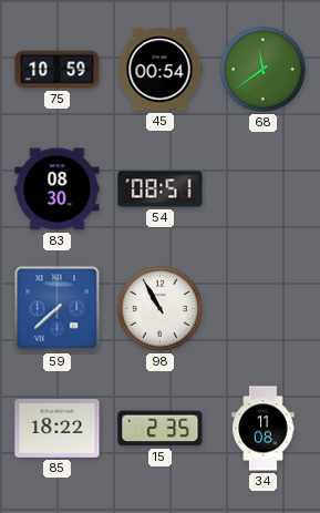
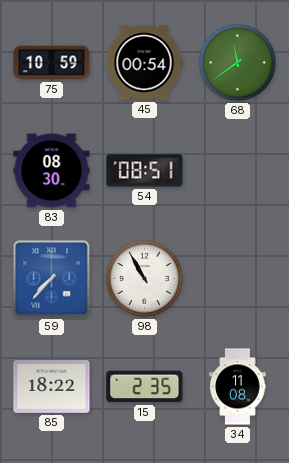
59: 7:38 -> 7:37
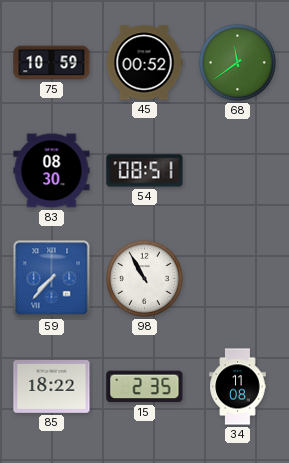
45: 00:54 -> 00:52
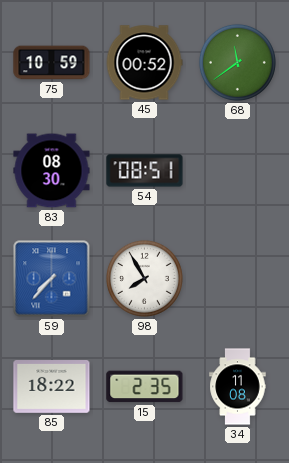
98: 10:55 -> 7:55
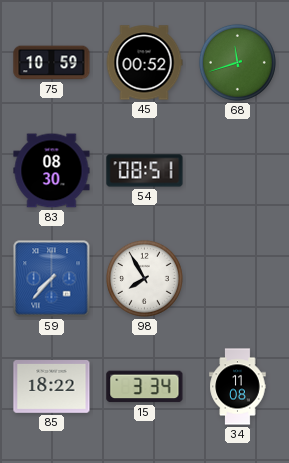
68: 11:39 -> 11:42
15: 2:35 -> 3:34
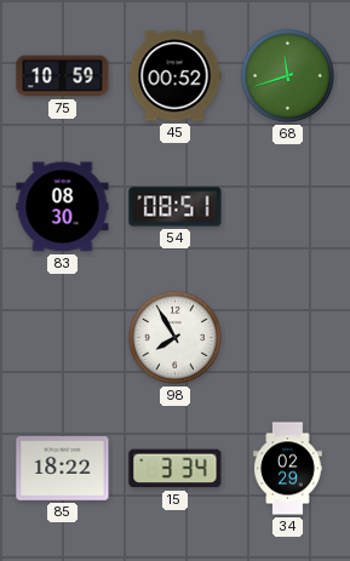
59: 7:37 -> none
34: 11:08 -> 02:29
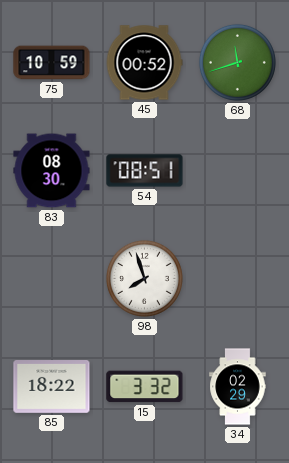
98: 7:55 -> 7:57
15: 3:34 -> 3:32
